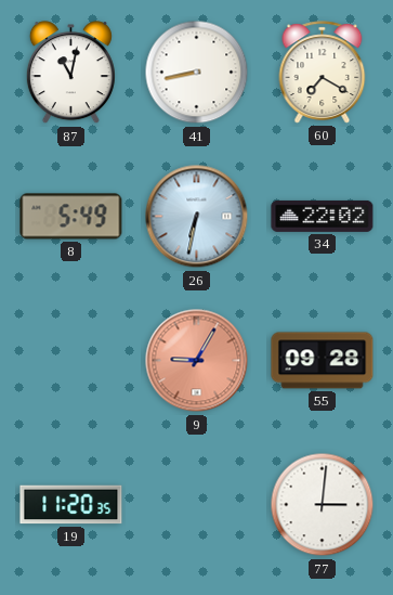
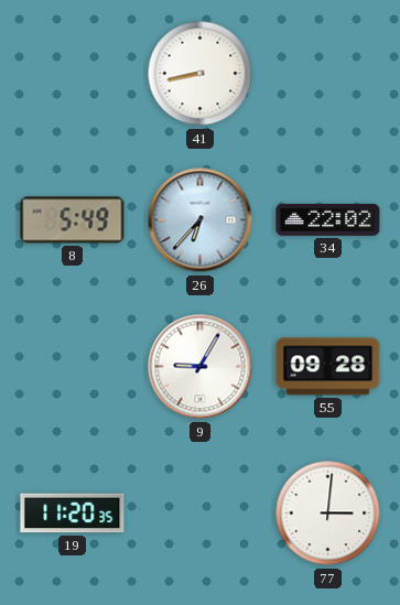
87: 11:02 -> none
60: 7:20 -> none
26: 6:32 -> 6:37
9 dial: salmon -> white
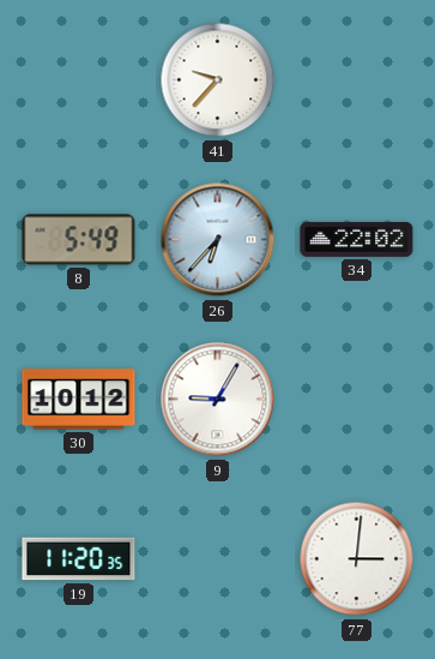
41: 8:43 -> 9:37
30: none -> 10:12
55: 09:28 -> none
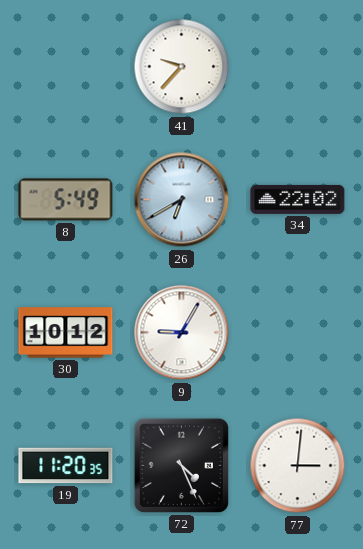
26: 6:37 -> 6:40
72: none -> 4:26
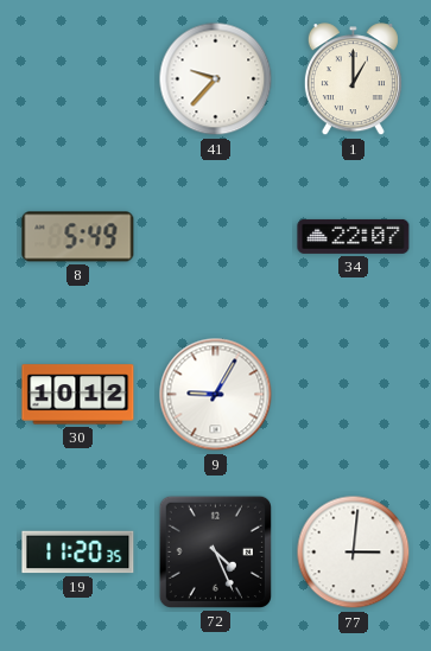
1: none -> 1:00
26: 6:40 -> none
34: 22:02 -> 22:07
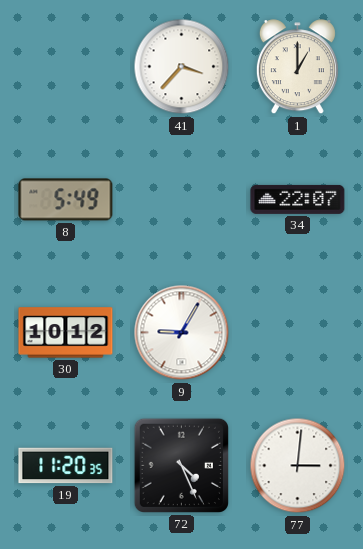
41: 9:37 -> 3:37
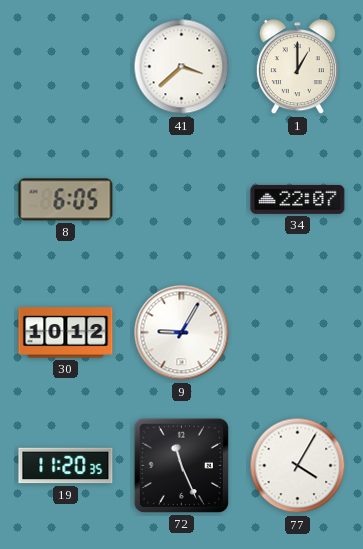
41: 3:37 -> 3:38
8: 5:49 -> 6:05
72: 4:26 -> 11:26
77: 3:01 -> 4:05
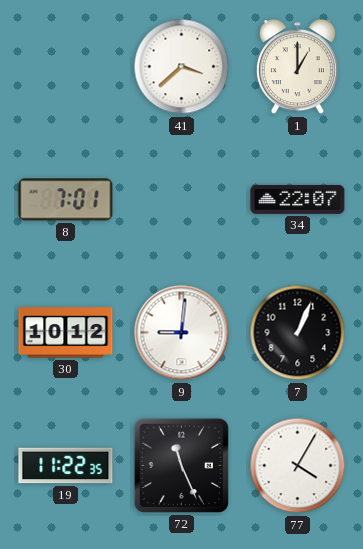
8: 6:05 -> 7:01
9: 9:05 -> 9:01
7: none -> 1:04
19: 11:20 -> 11:22
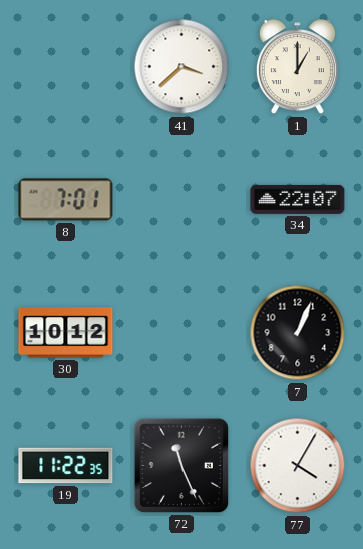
9: 9:01 -> none
